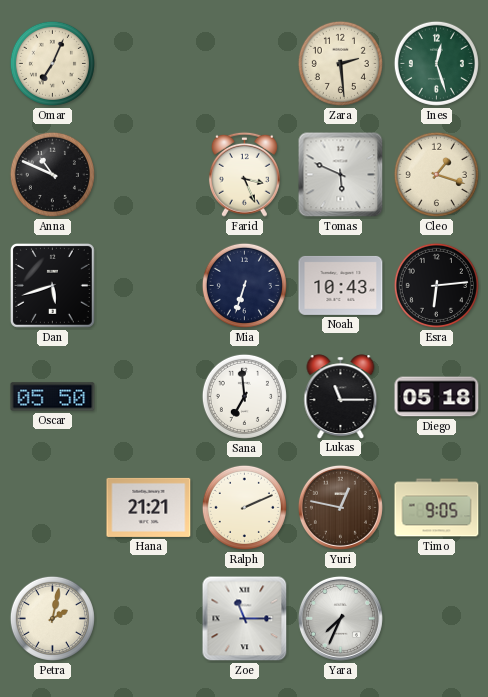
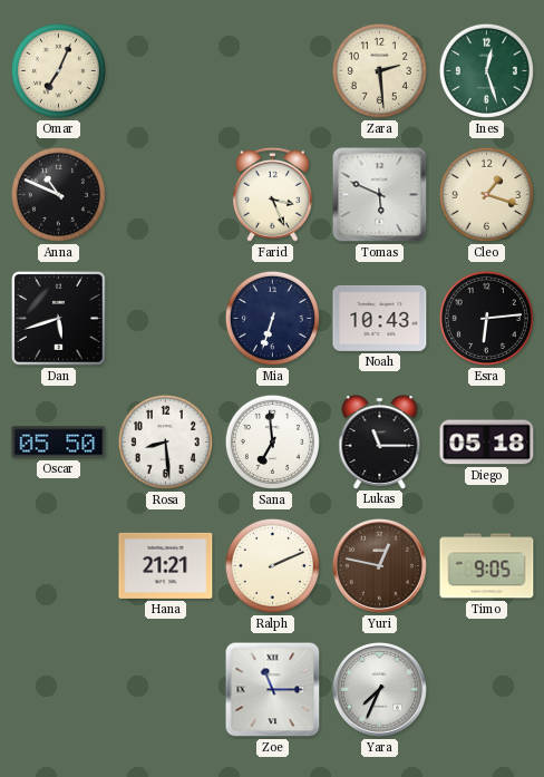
Rosa: none -> 8:29
Petra: 2:02 -> none
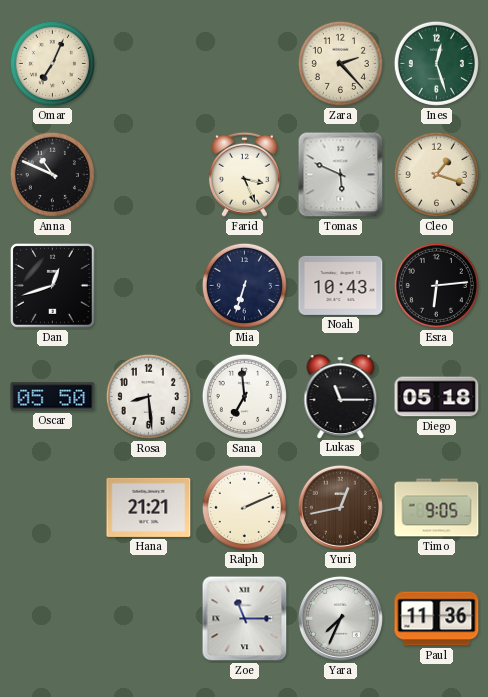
Zara: 2:29 -> 2:23
Dan: 5:42 -> 12:42
Yuri: 12:47 -> 12:43
Paul: none -> 11:36
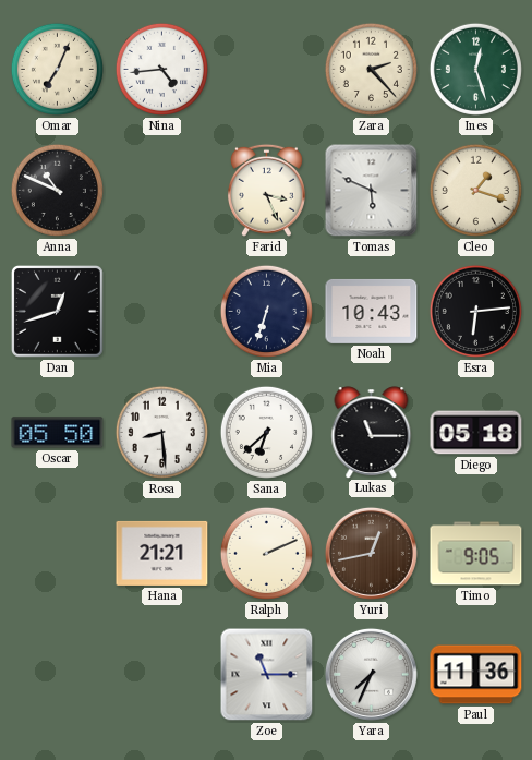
Nina: none -> 4:44
Sana: 6:59 -> 6:38
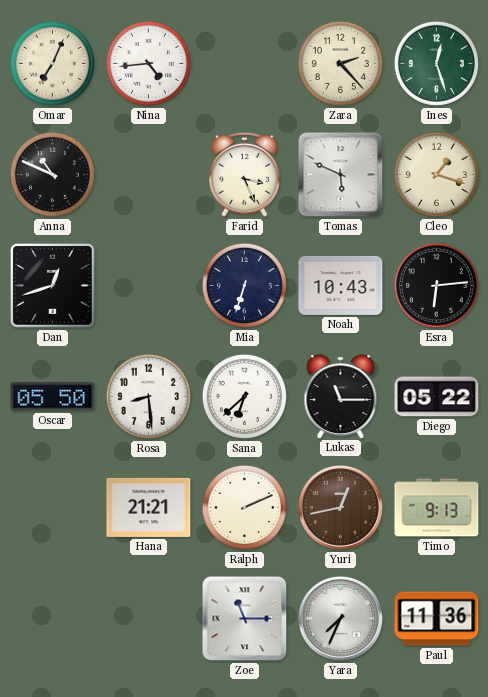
Diego: 05:18 -> 05:22
Timo: 9:05 -> 9:13
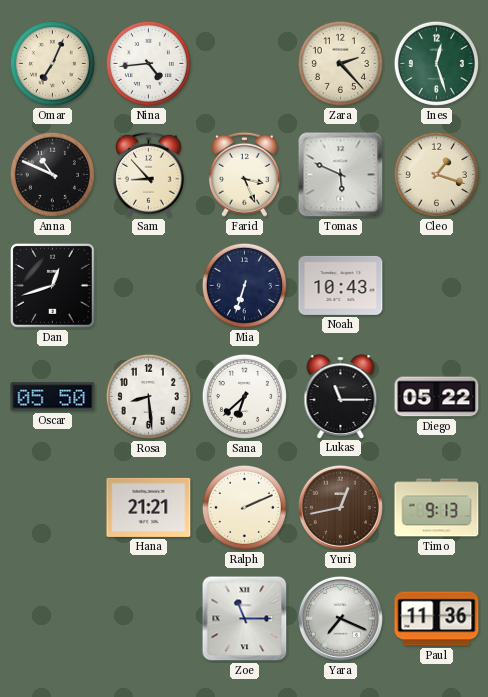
Sam: none -> 8:53
Esra: 6:14 -> none
Yara: 7:34 -> 7:19
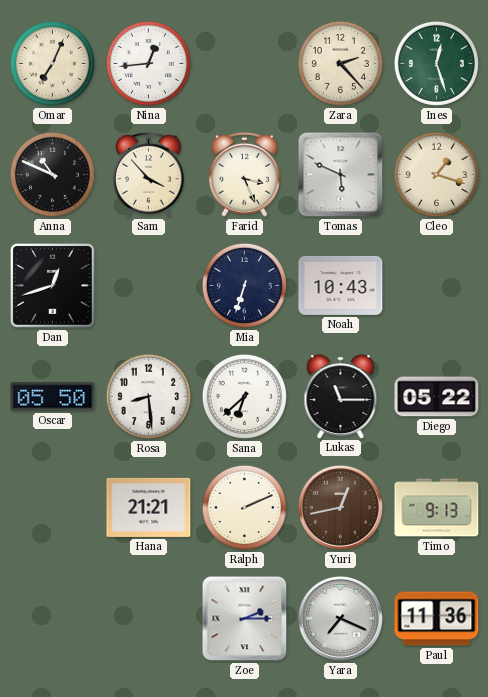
Nina: 4:44 -> 12:44
Sam: 8:53 -> 3:53
Zoe: 11:15 -> 2:15
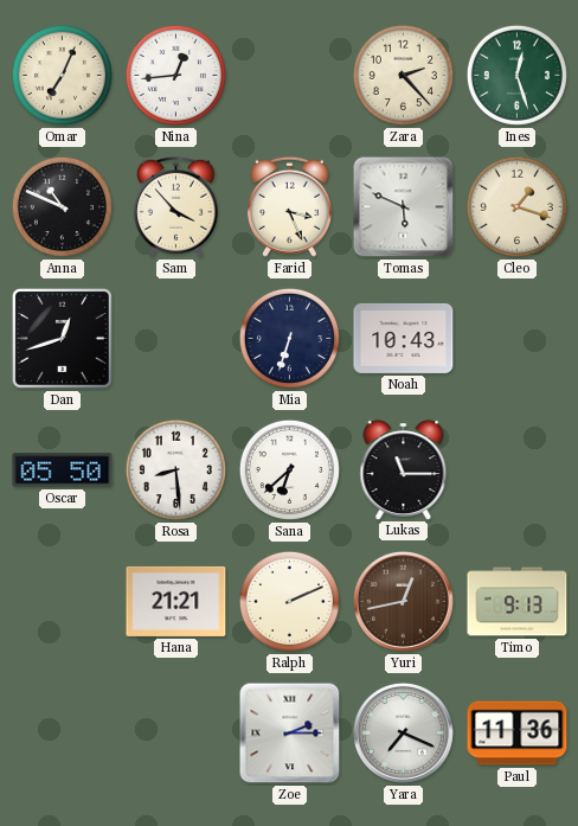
Diego: 05:22 -> none
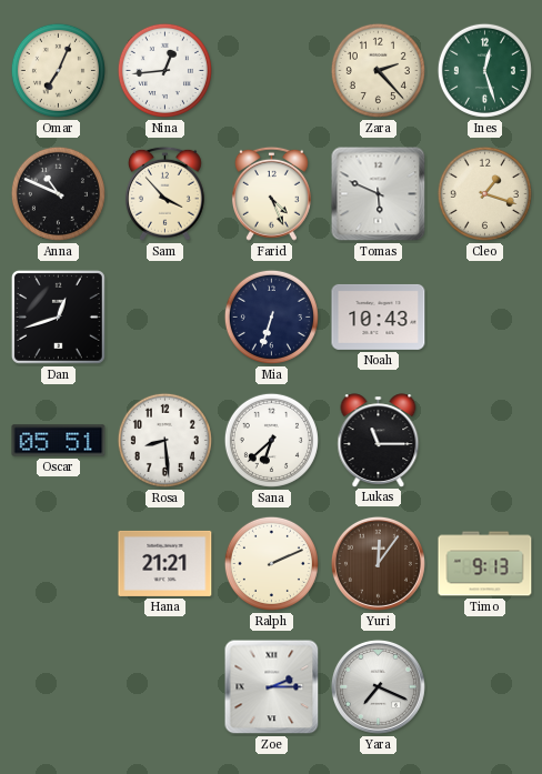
Farid: 3:26 -> 4:26
Oscar: 05:50 -> 05:51
Yuri: 12:43 -> 12:06
Paul: 11:36 -> none
